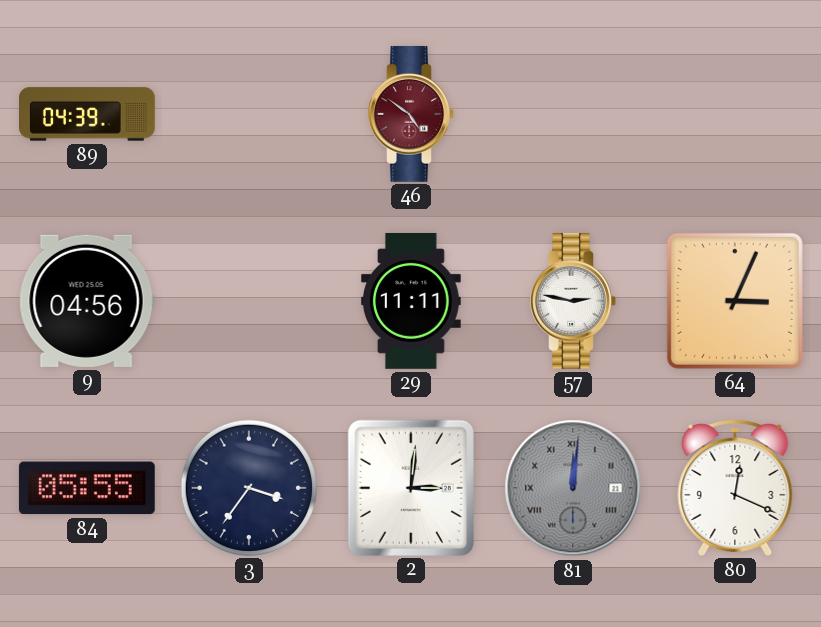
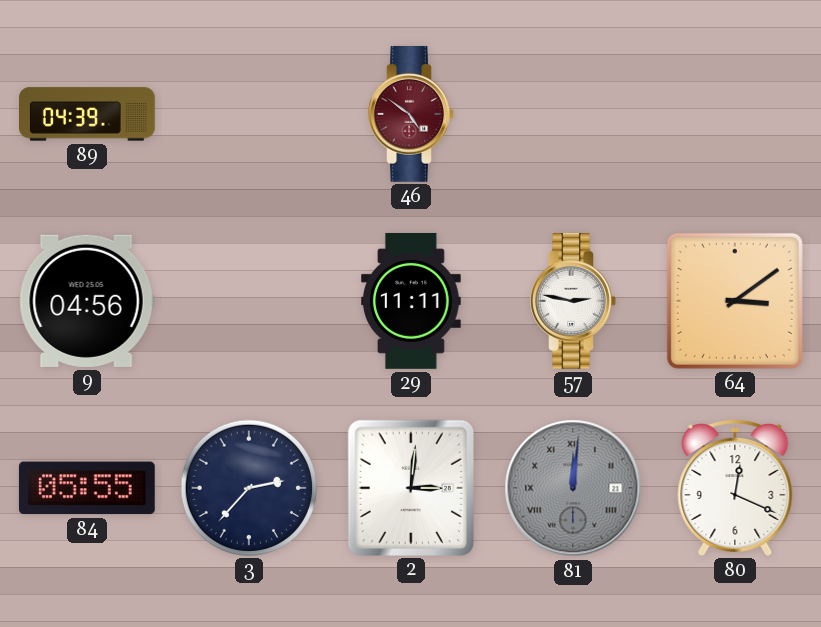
64: 3:04 -> 3:09
3: 3:36 -> 2:37
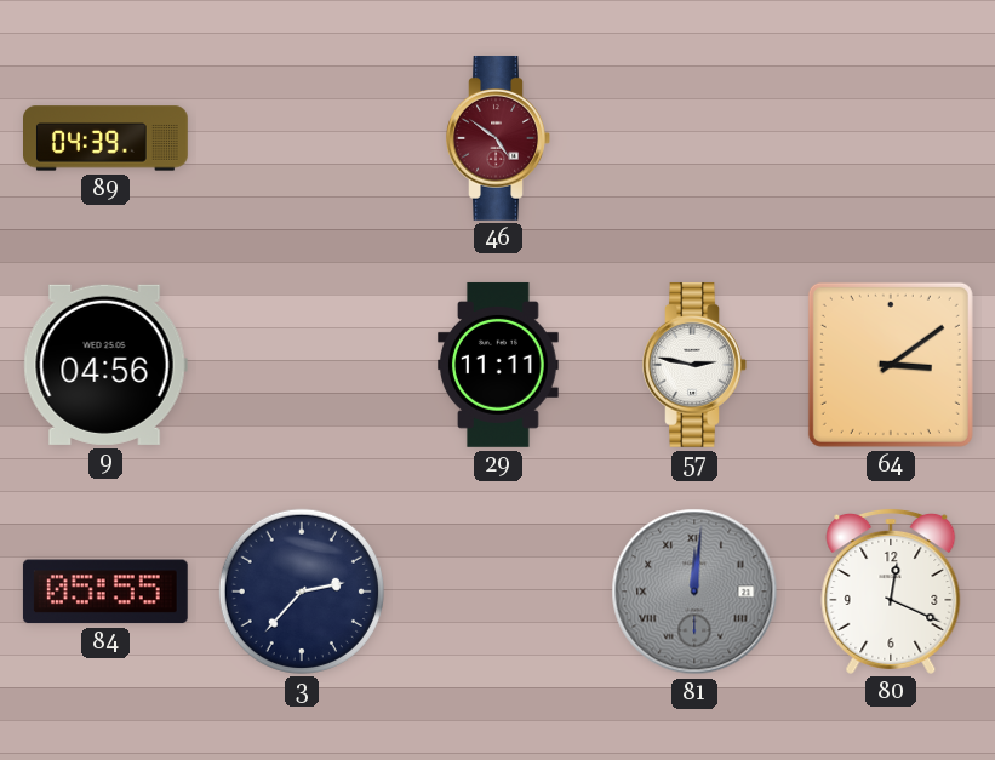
2: 3:01 -> none
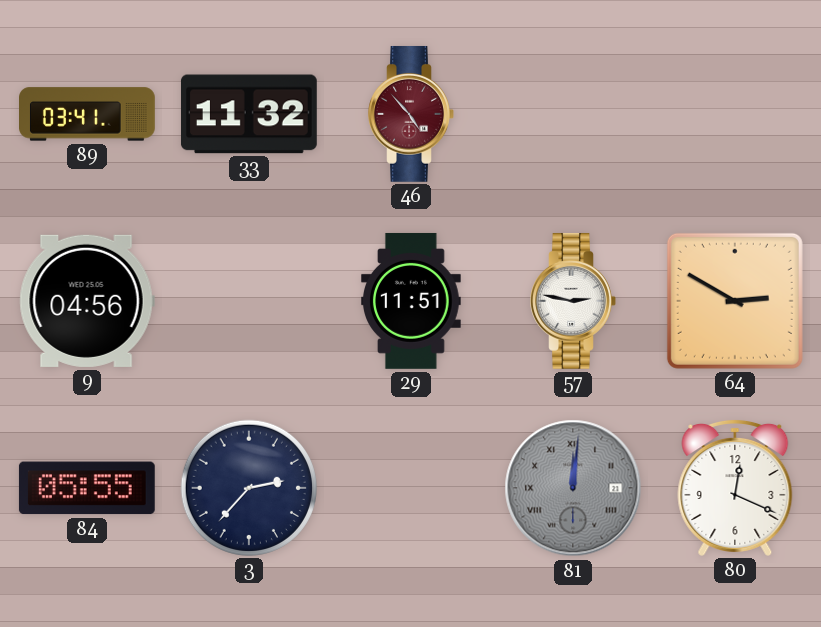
89: 04:39 -> 03:41
33: none -> 11:32
46: 4:51 -> 4:53
29: 11:11 -> 11:51
64: 3:09 -> 2:50
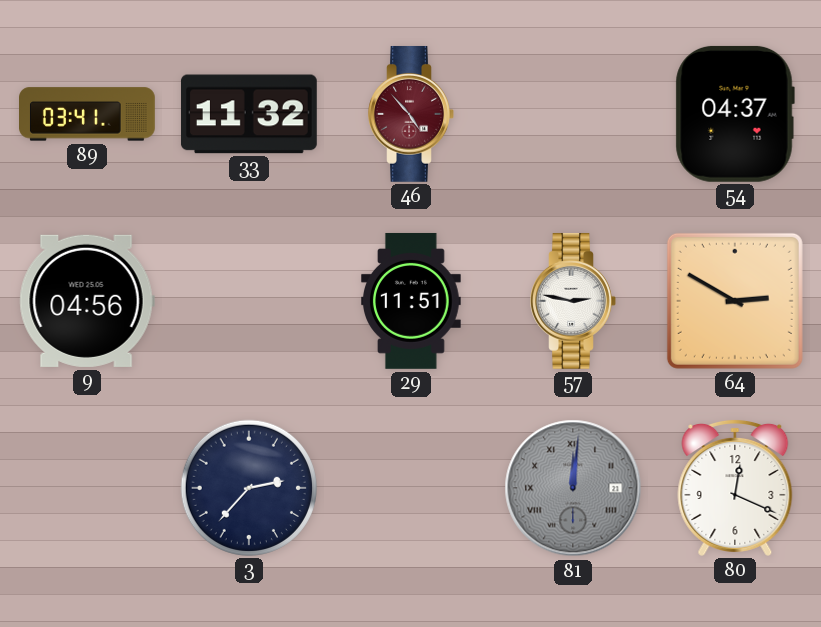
54: none -> 04:37
84: 05:55 -> none
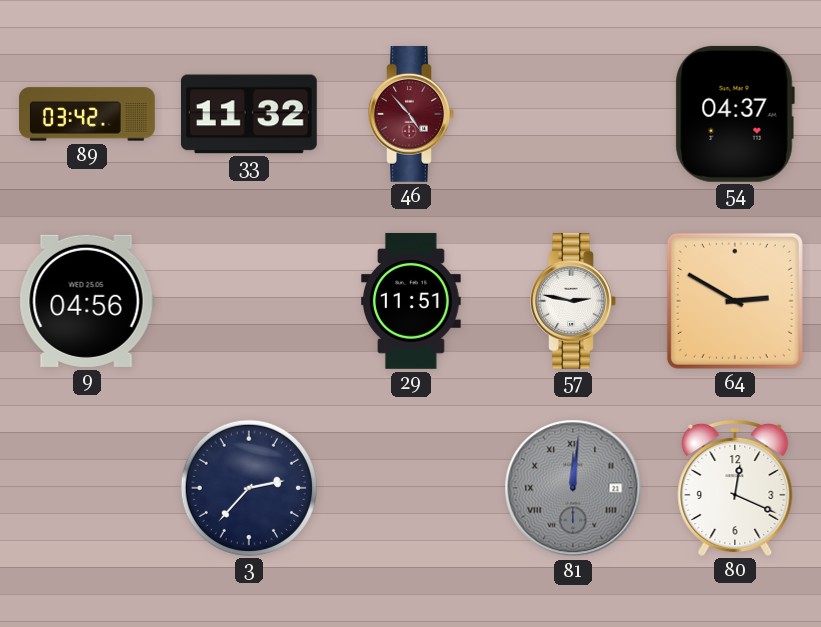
89: 03:41 -> 03:42
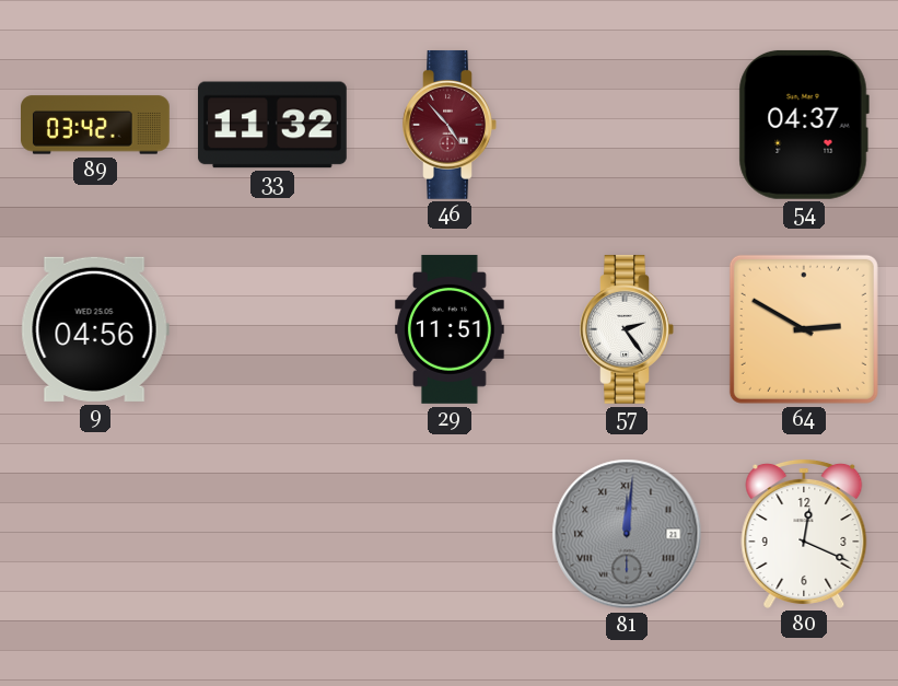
57: 2:47 -> 2:24
3: 2:37 -> none
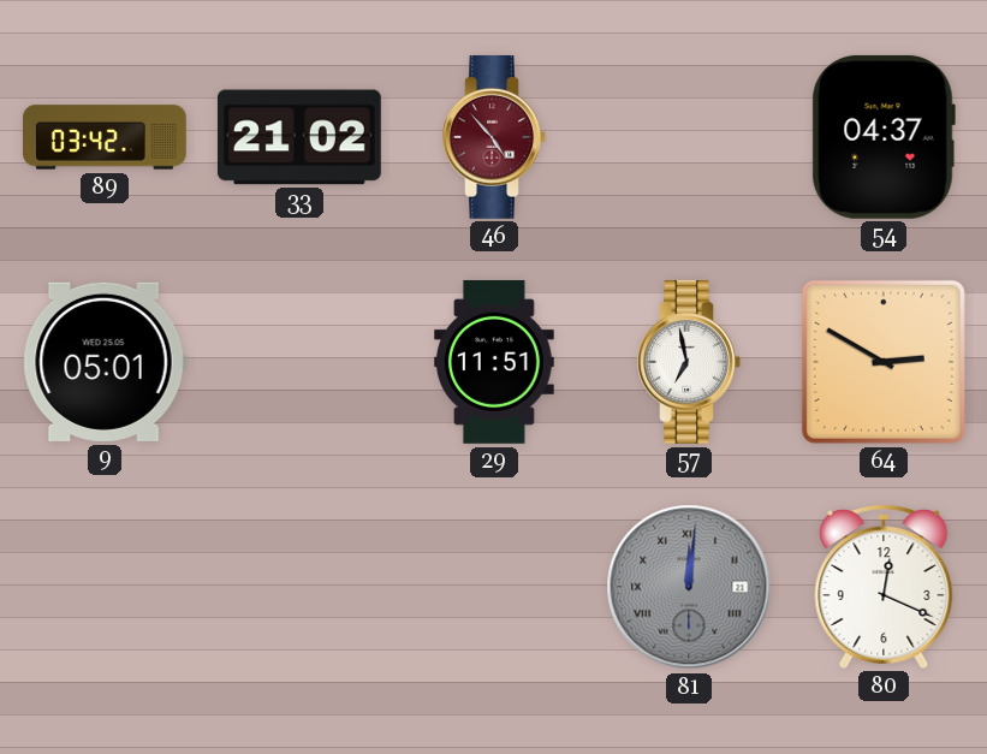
33: 11:32 -> 21:02
9: 04:56 -> 05:01
57: 2:24 -> 6:58
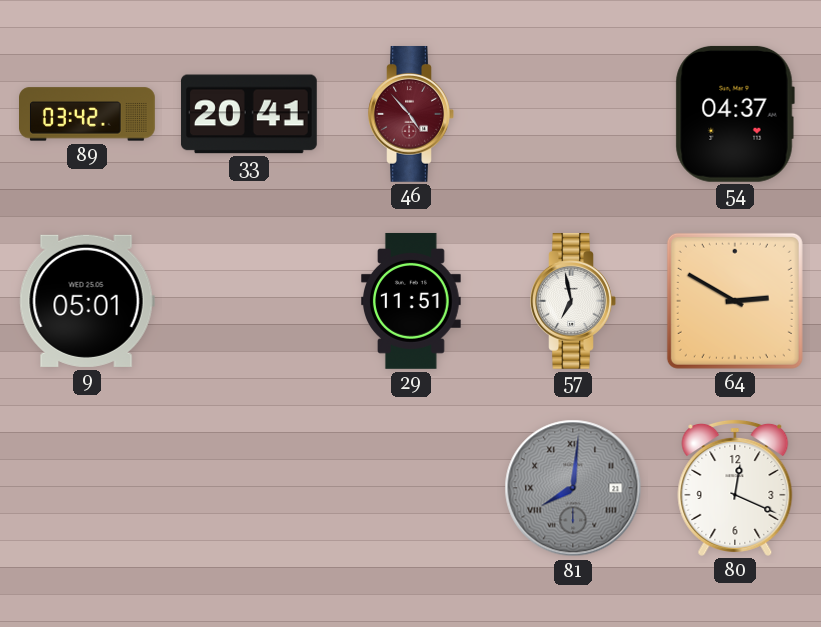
33: 21:02 -> 20:41
81: 12:01 -> 8:01
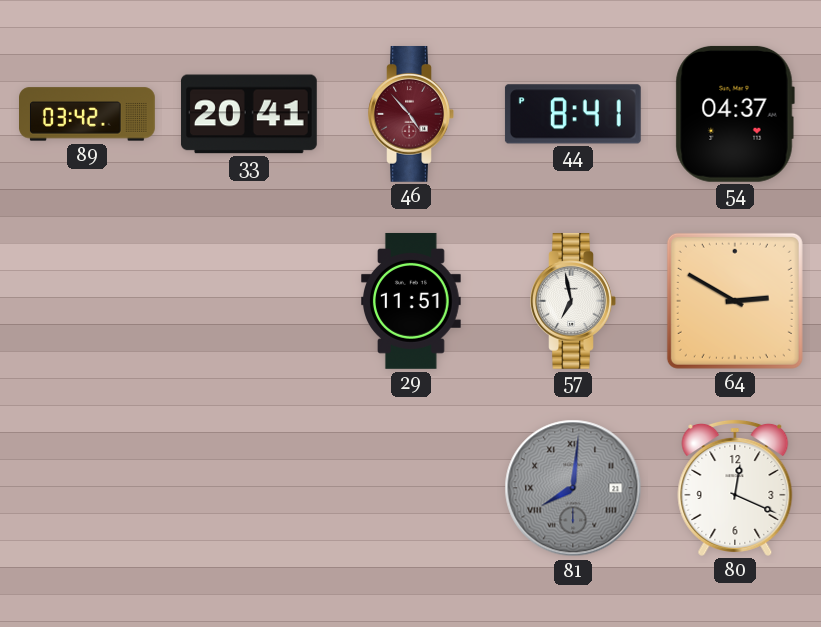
44: none -> 8:41
9: 05:01 -> none
